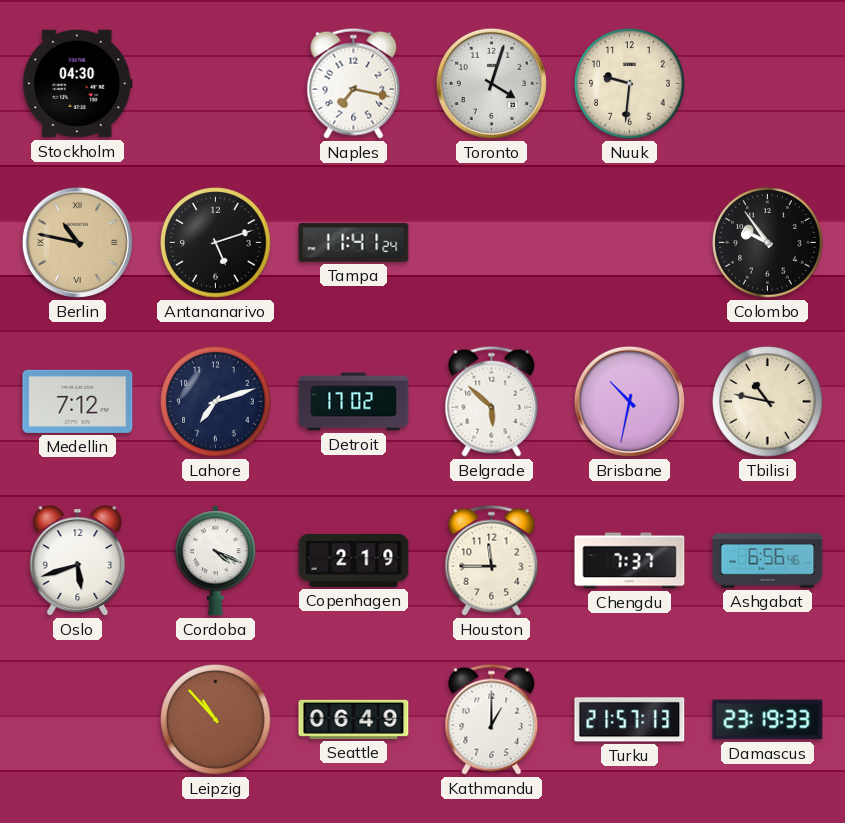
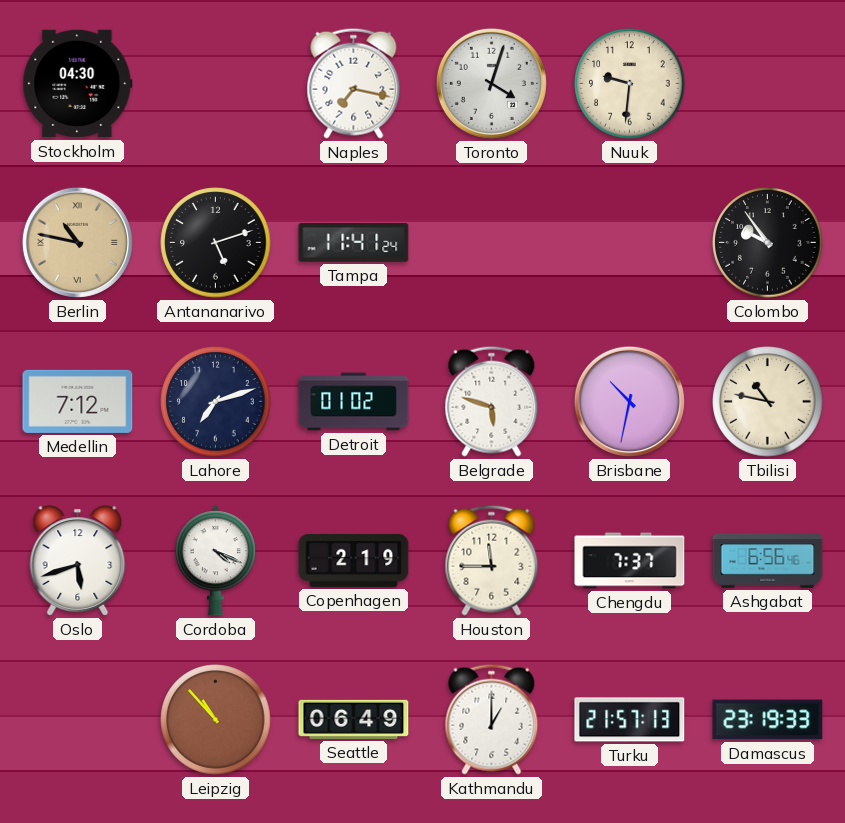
Detroit: 17:02 -> 01:02
Belgrade: 5:52 -> 5:48
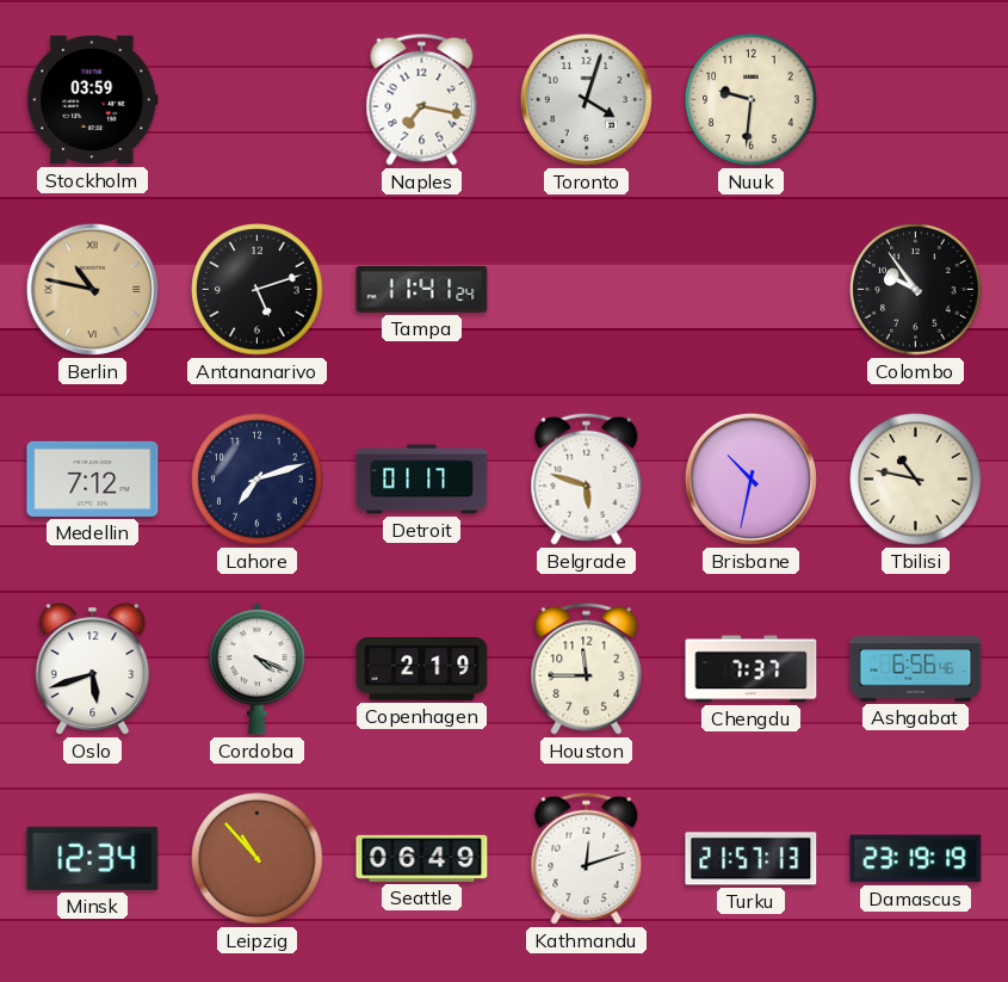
Stockholm: 04:30 -> 03:59
Detroit: 01:02 -> 01:17
Minsk: none -> 12:34
Kathmandu: 1:00 -> 12:12
Damascus: 23:19:33 -> 23:19:19
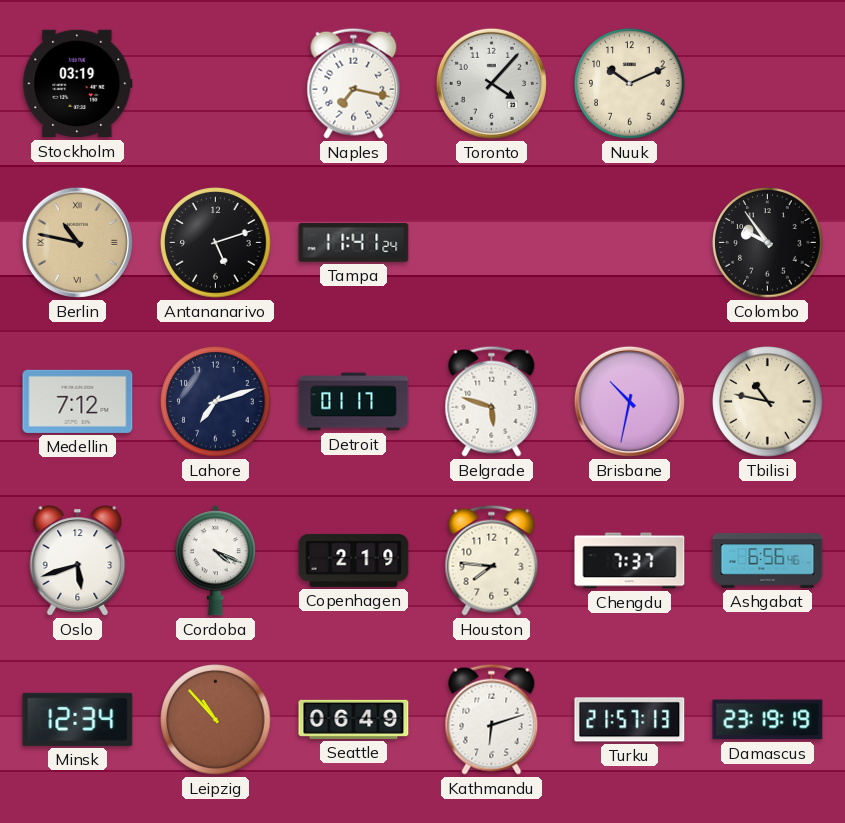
Stockholm: 03:59 -> 03:19
Toronto: 4:03 -> 4:07
Nuuk: 9:31 -> 10:11
Houston: 11:45 -> 7:46
Kathmandu: 12:12 -> 6:12
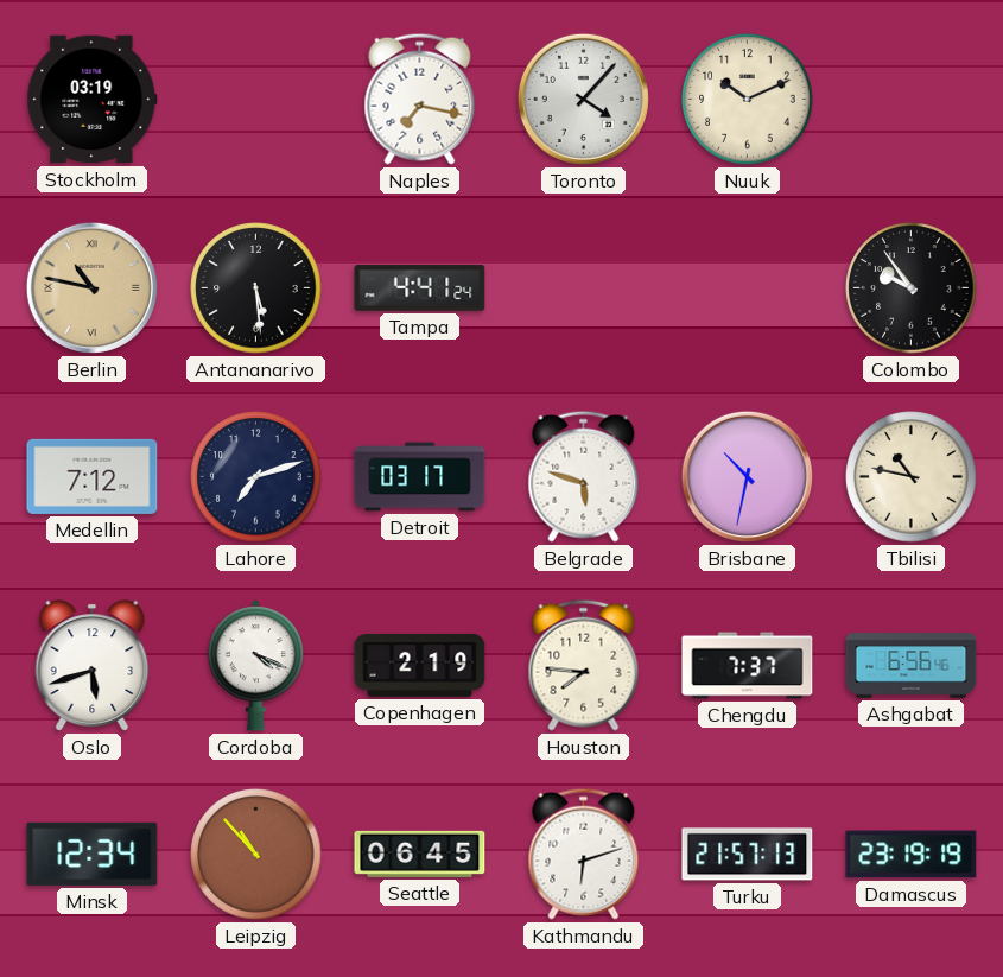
Antananarivo: 5:12 -> 5:29
Tampa: 11:41 -> 4:41
Detroit: 01:17 -> 03:17
Seattle: 06:49 -> 06:45
